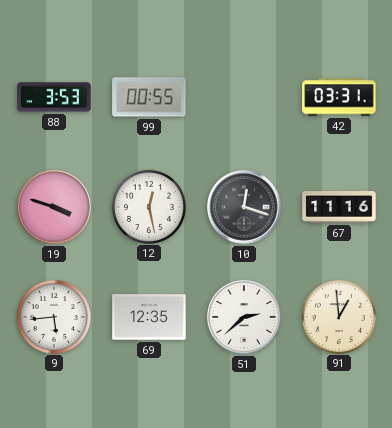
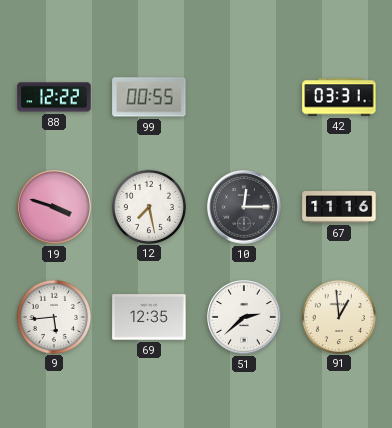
88: 3:53 -> 12:22
12: 12:28 -> 7:28
10: 12:18 -> 12:15
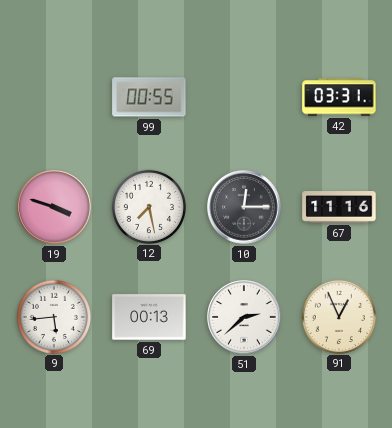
88: 12:22 -> none
69: 12:35 -> 00:13
91: 12:59 -> 12:56
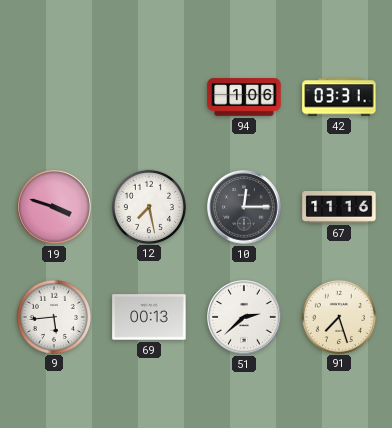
99: 00:55 -> none
94: none -> 1:06
91: 12:56 -> 7:27
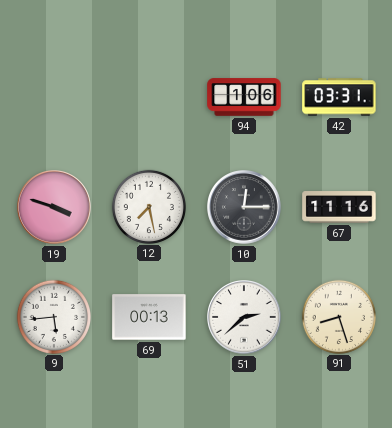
91: 7:27 -> 8:27
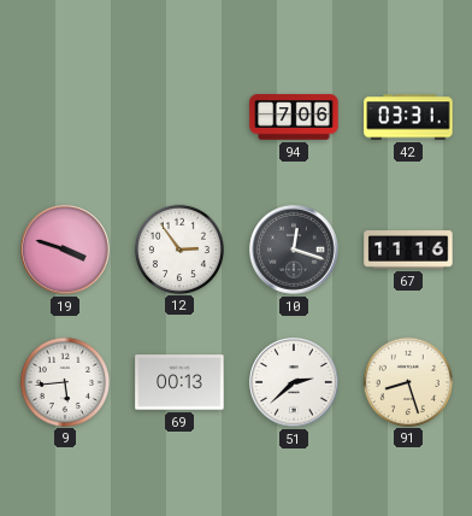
94: 1:06 -> 7:06
12: 7:28 -> 2:54
10: 12:15 -> 12:18
